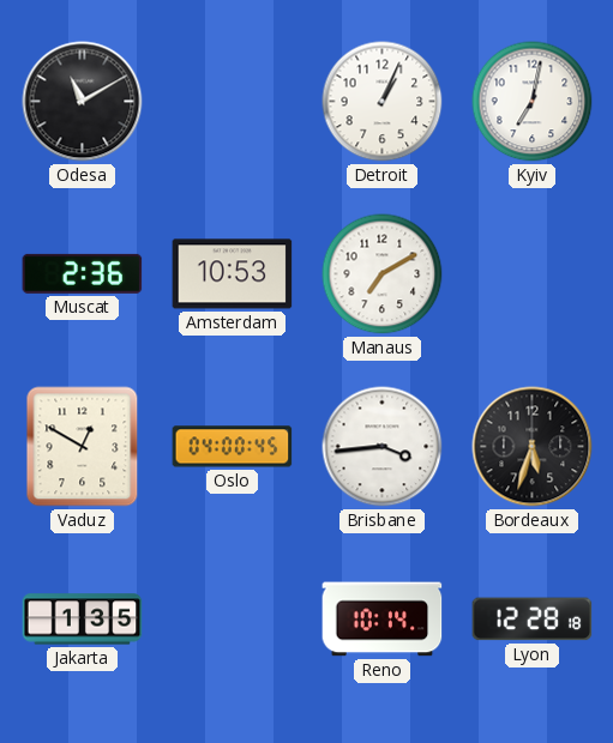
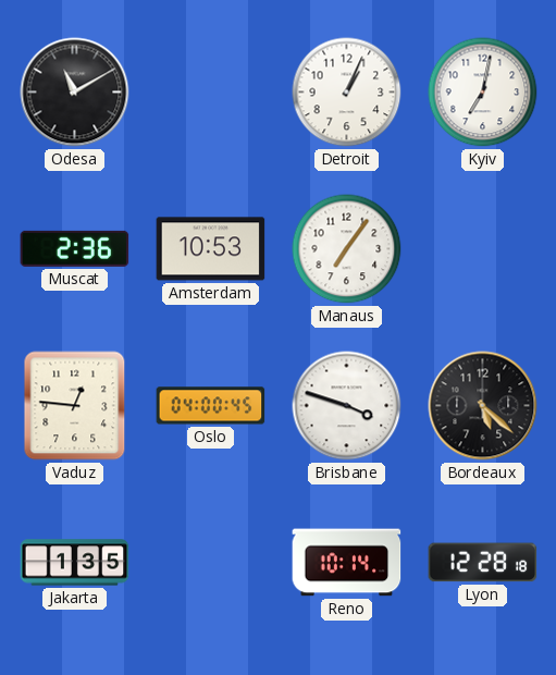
Manaus: 7:10 -> 7:06
Vaduz: 12:50 -> 12:46
Brisbane: 3:44 -> 3:48
Bordeaux: 5:33 -> 5:22
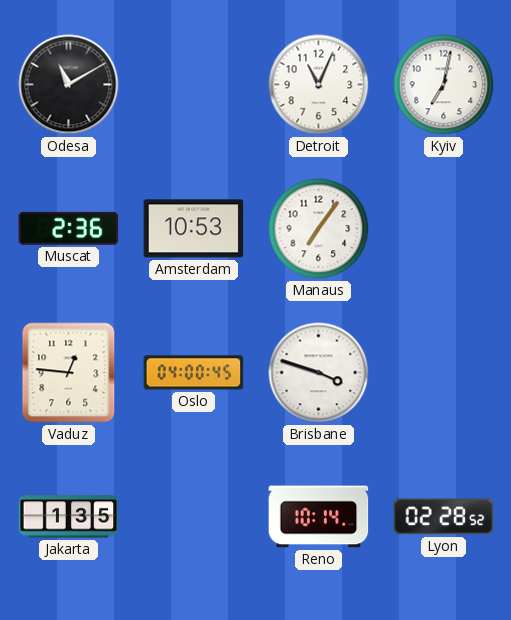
Detroit: 1:04 -> 11:04
Bordeaux: 5:22 -> none
Lyon: 12:28 -> 02:28
